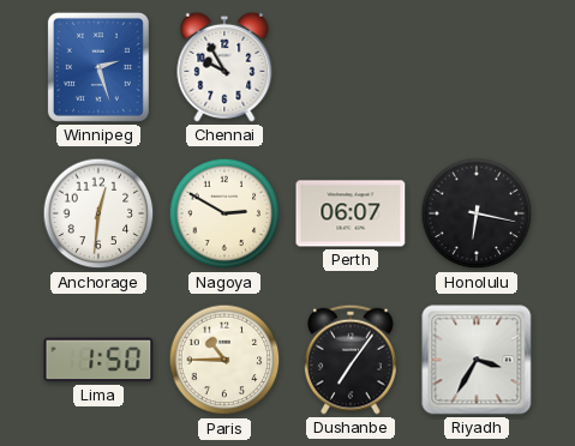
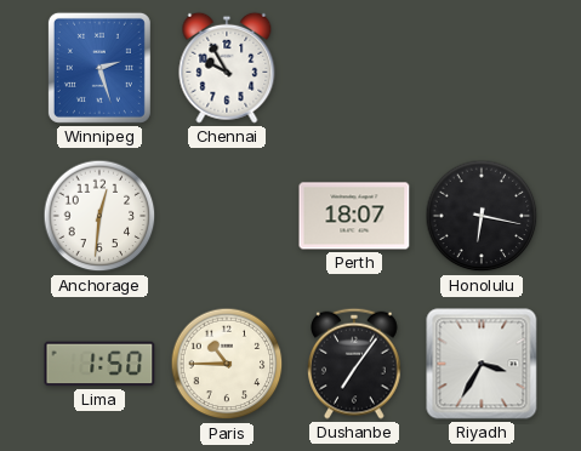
Nagoya: 2:50 -> none
Perth: 06:07 -> 18:07
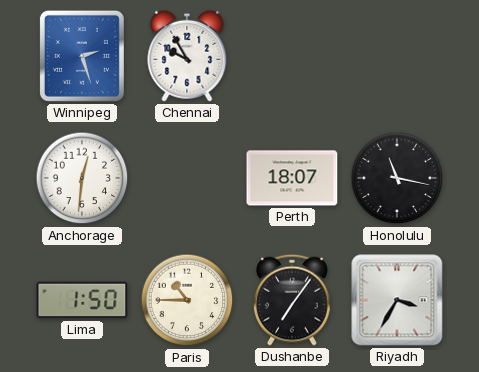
Honolulu: 6:17 -> 11:17
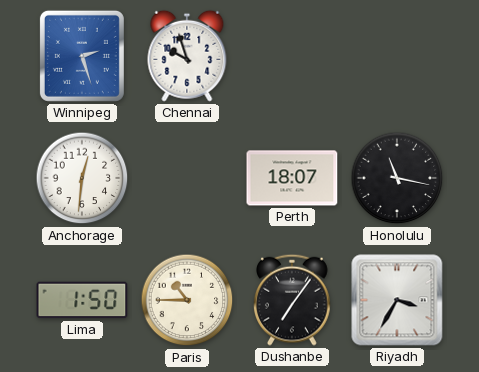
Chennai: 9:55 -> 9:57
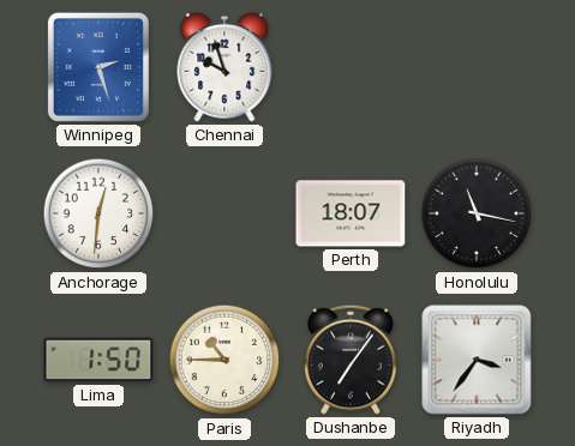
Riyadh: 3:35 -> 3:36
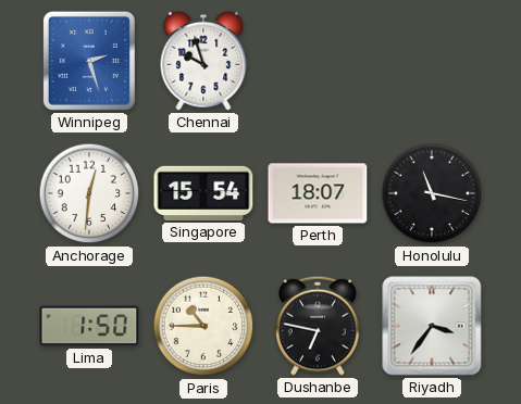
Singapore: none -> 15:54
Dushanbe: 7:06 -> 6:47
